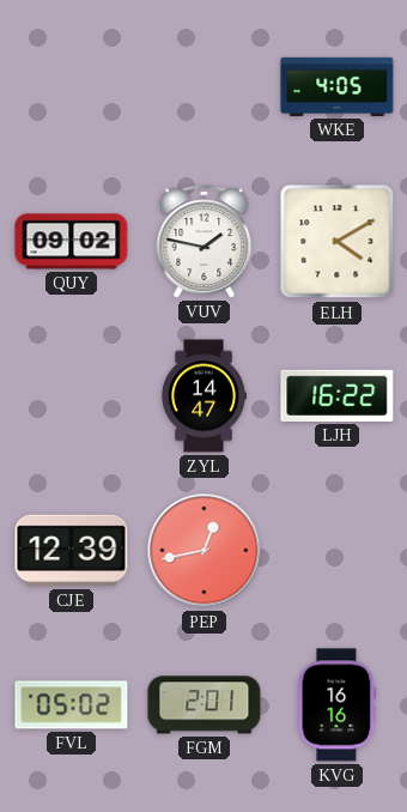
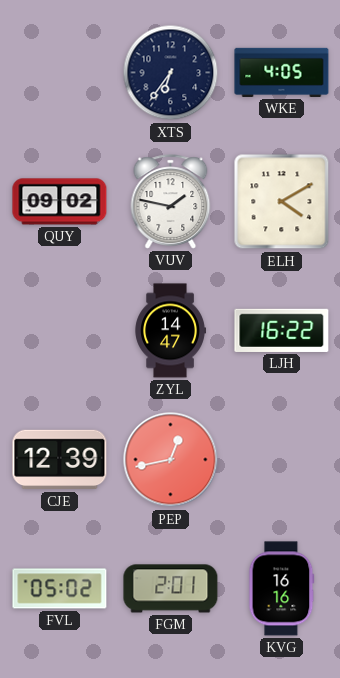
XTS: none -> 6:36
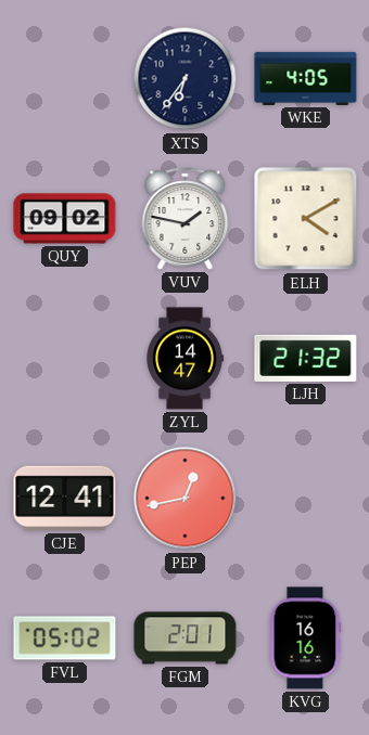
LJH: 16:22 -> 21:32
CJE: 12:39 -> 12:41
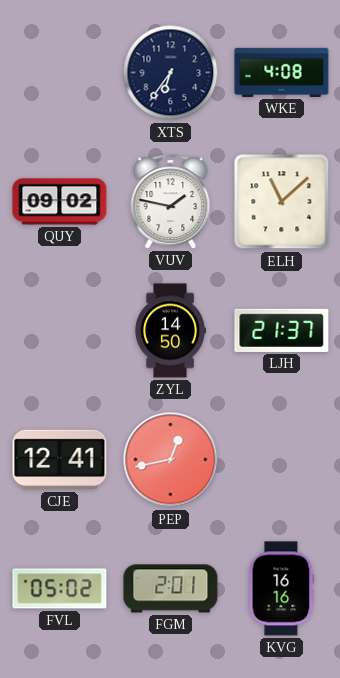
WKE: 4:05 -> 4:08
ELH: 4:10 -> 11:08
ZYL: 14:47 -> 14:50
LJH: 21:32 -> 21:37
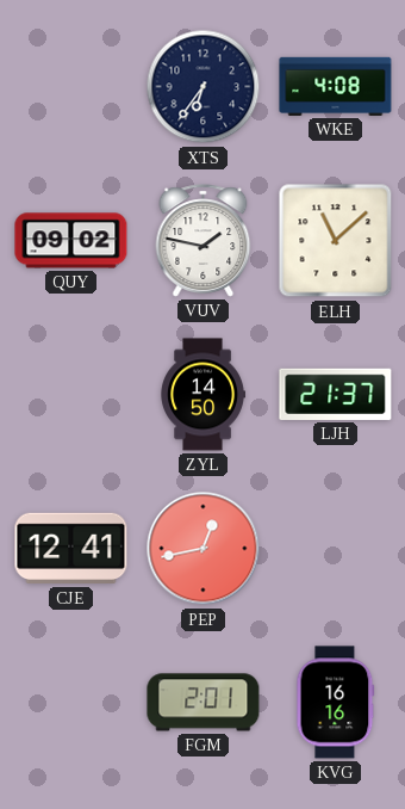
FVL: 05:02 -> none
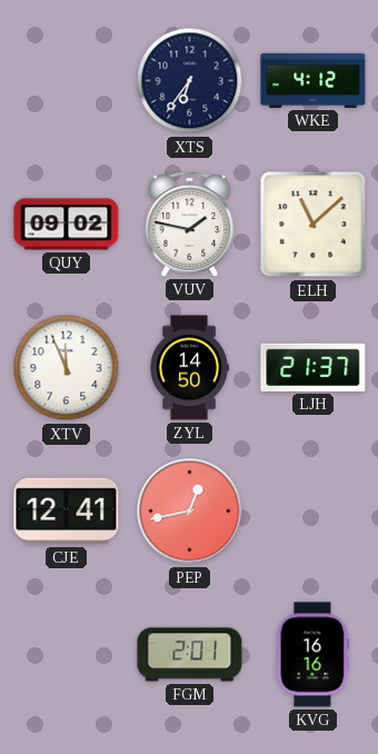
WKE: 4:08 -> 4:12
XTV: none -> 11:56
